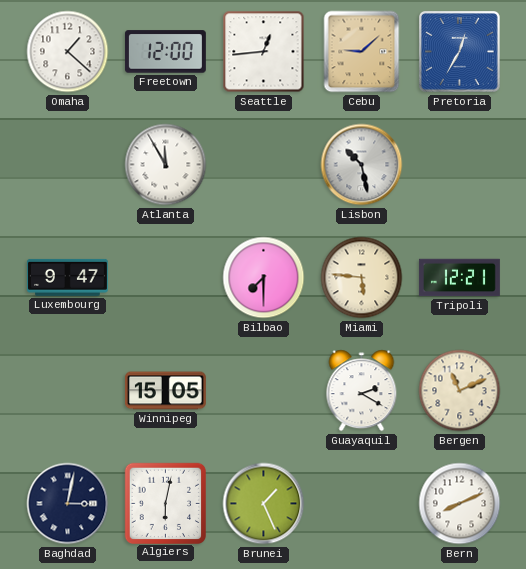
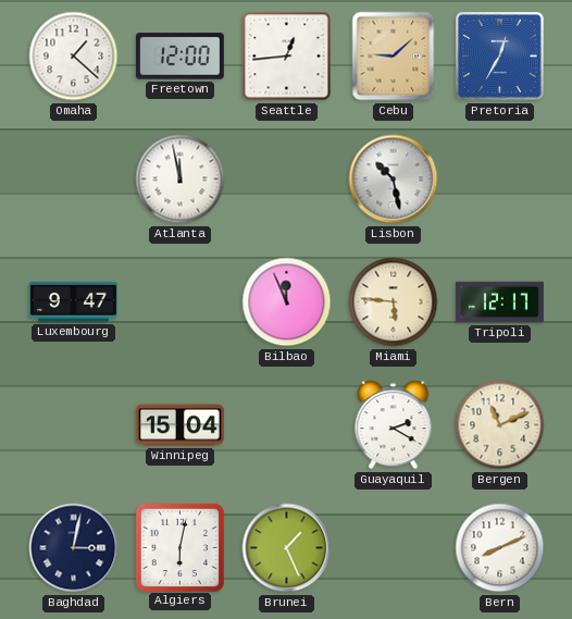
Atlanta: 11:55 -> 11:58
Bilbao: 7:30 -> 11:56
Tripoli: 12:21 -> 12:17
Winnipeg: 15:05 -> 15:04
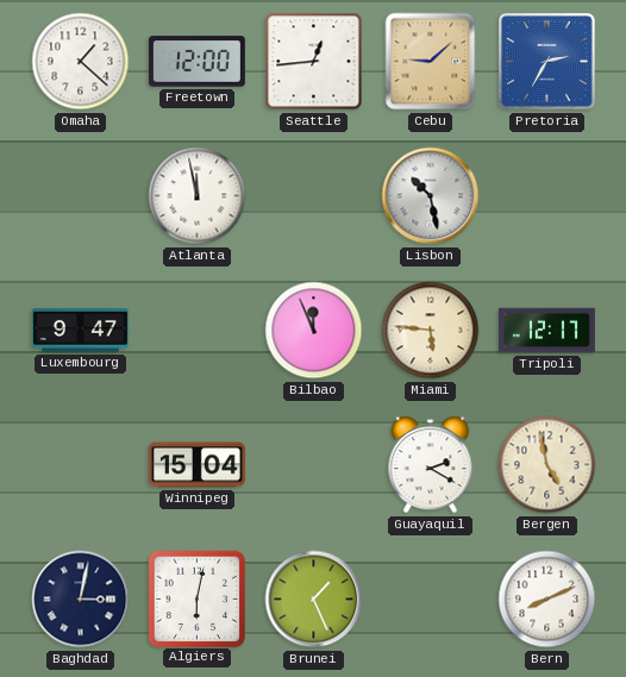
Pretoria: 12:35 -> 2:35
Bergen: 11:11 -> 4:58
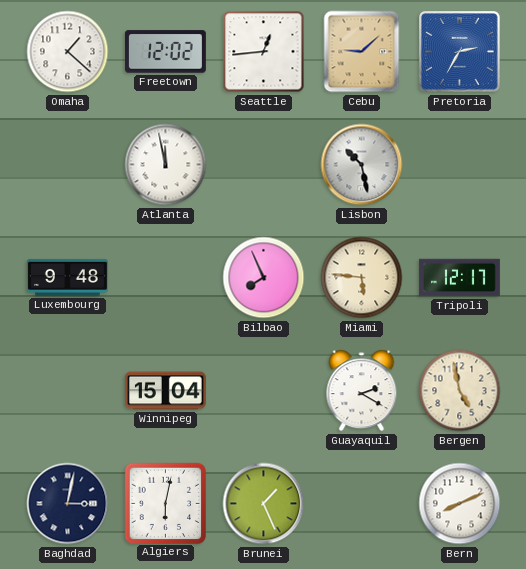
Freetown: 12:00 -> 12:02
Luxembourg: 9:47 -> 9:48
Bilbao: 11:56 -> 7:56
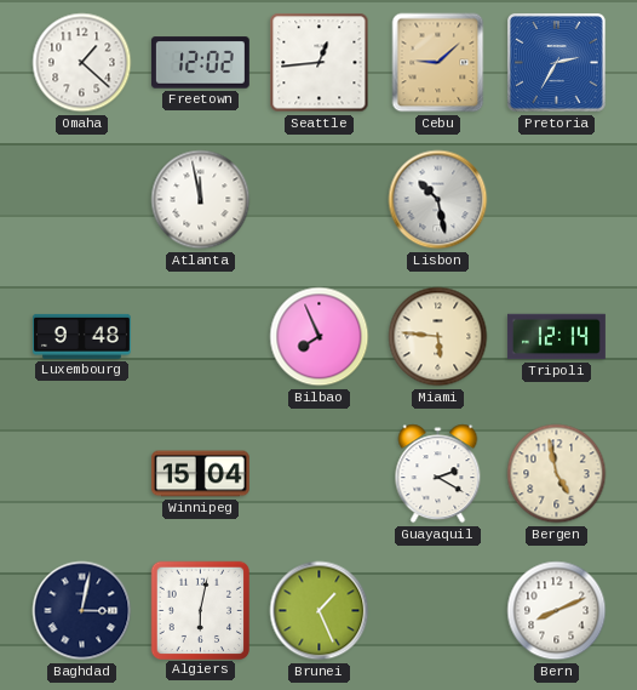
Tripoli: 12:17 -> 12:14
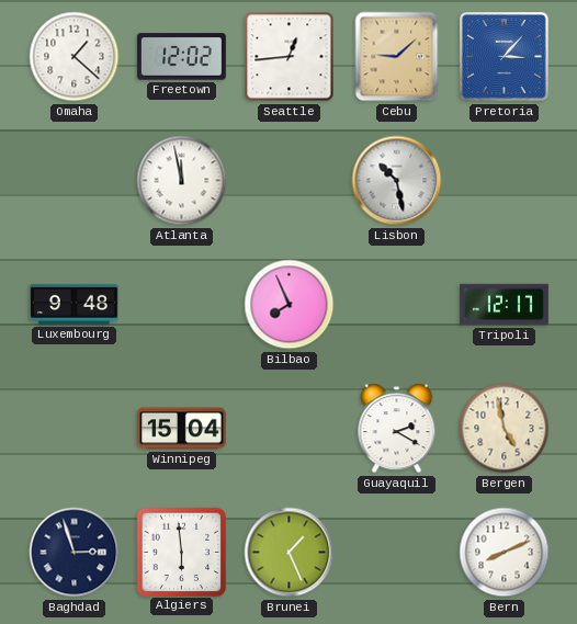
Pretoria: 2:35 -> 3:07
Miami: 5:46 -> none
Tripoli: 12:14 -> 12:17
Baghdad: 3:02 -> 2:57
Algiers: 6:02 -> 5:59
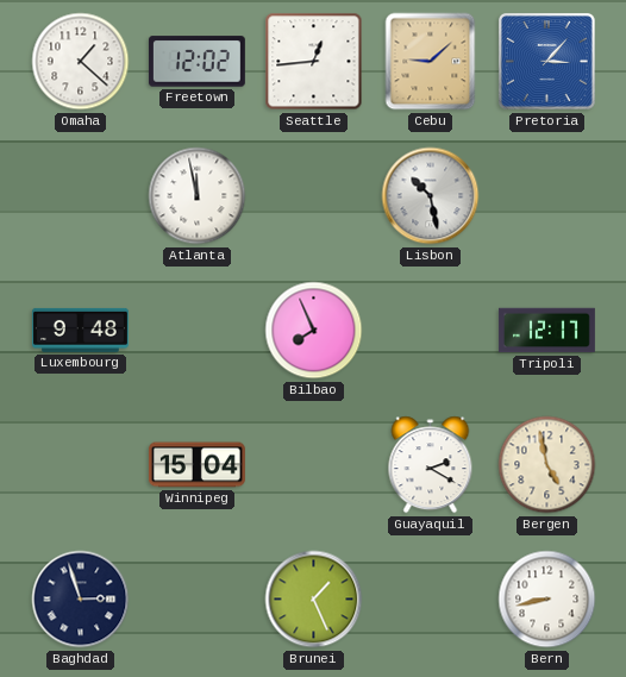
Algiers: 5:59 -> none
Bern: 8:11 -> 8:43
